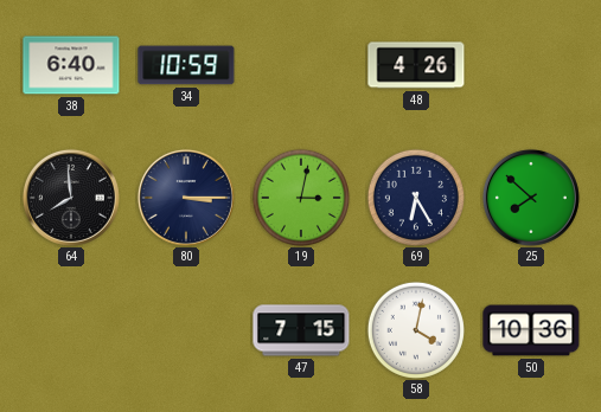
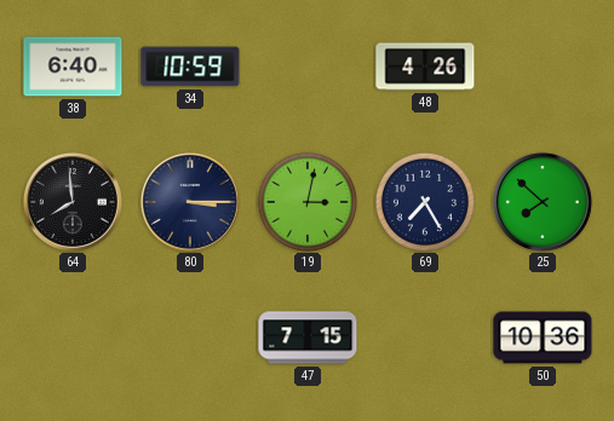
69: 6:25 -> 7:25
58: 4:02 -> none
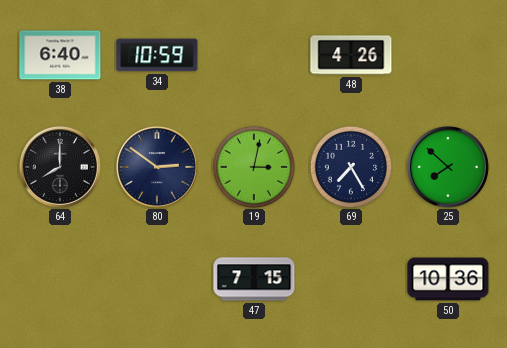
64: 7:59 -> 8:00
80: 3:15 -> 2:51
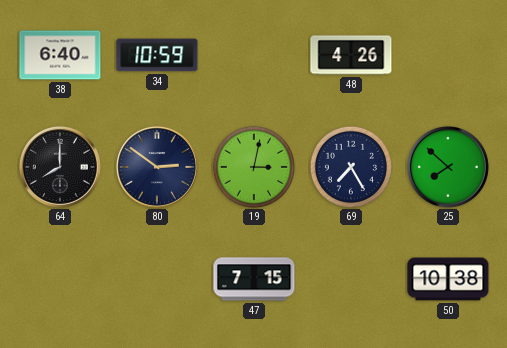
50: 10:36 -> 10:38
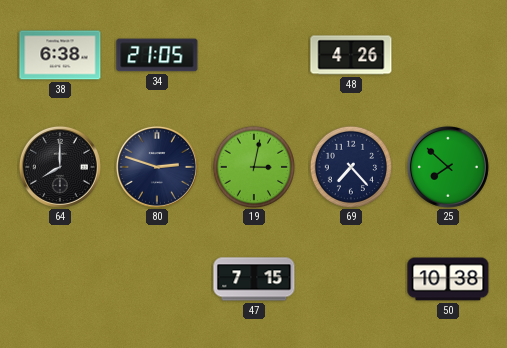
38: 6:40 -> 6:38
34: 10:59 -> 21:05
80: 2:51 -> 2:48
69: 7:25 -> 7:23
